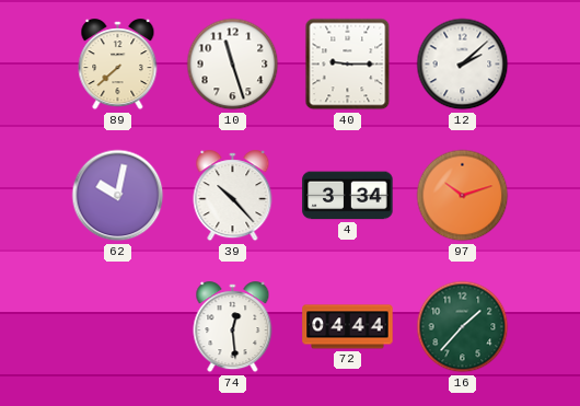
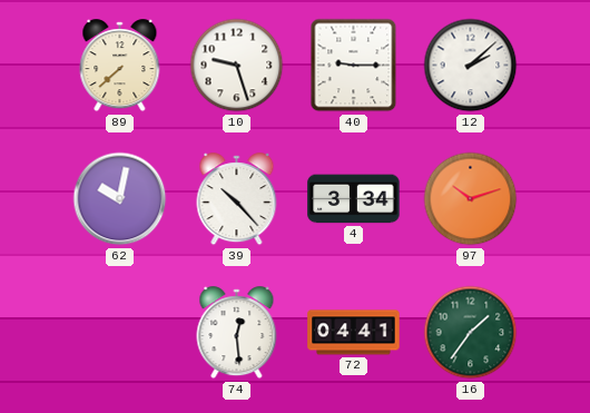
10: 11:27 -> 9:27
72: 04:44 -> 04:41
16: 1:37 -> 1:36
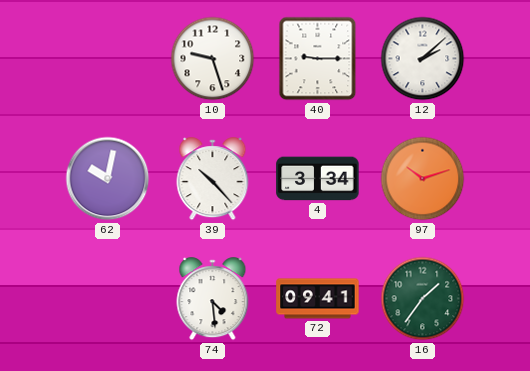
89: 7:38 -> none
74: 12:29 -> 4:29
72: 04:41 -> 09:41
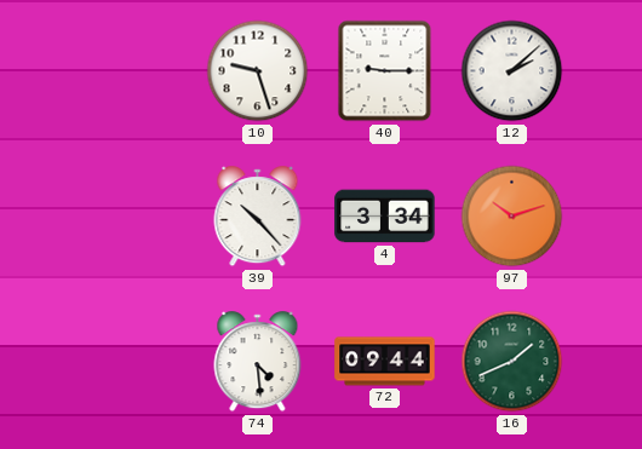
62: 10:02 -> none
72: 09:41 -> 09:44
16: 1:36 -> 1:41
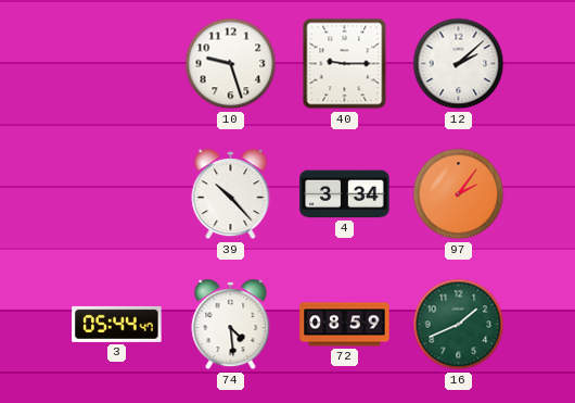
97: 10:12 -> 2:06
3: none -> 05:44
72: 09:44 -> 08:59
